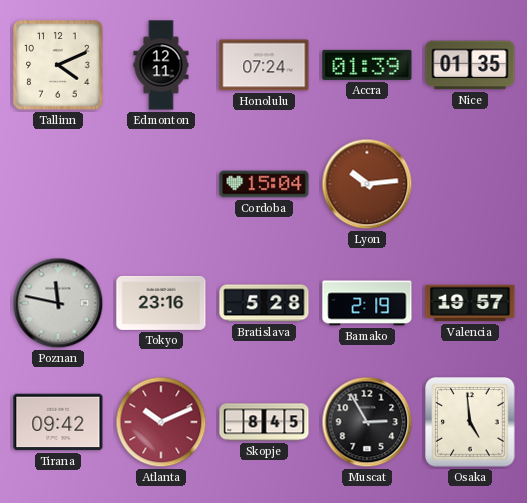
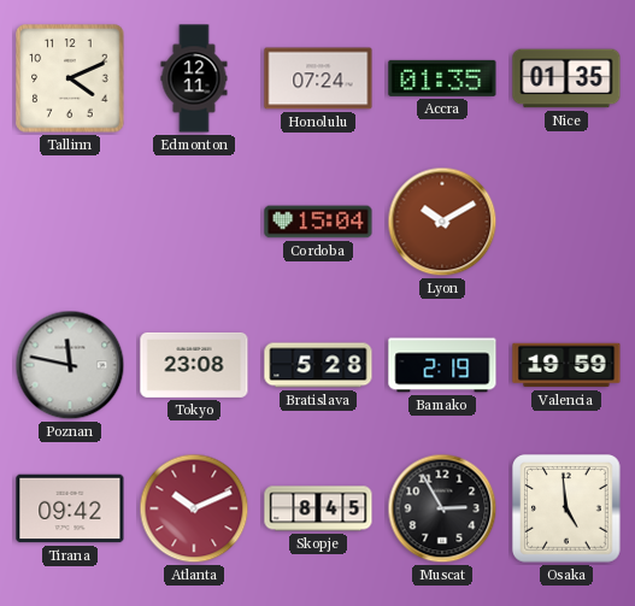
Accra: 01:39 -> 01:35
Lyon: 10:14 -> 10:10
Tokyo: 23:16 -> 23:08
Valencia: 19:57 -> 19:59
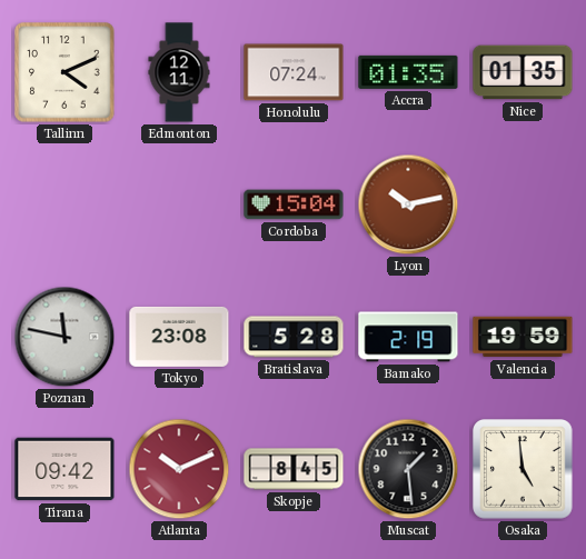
Lyon: 10:10 -> 10:13
Muscat: 2:55 -> 1:29
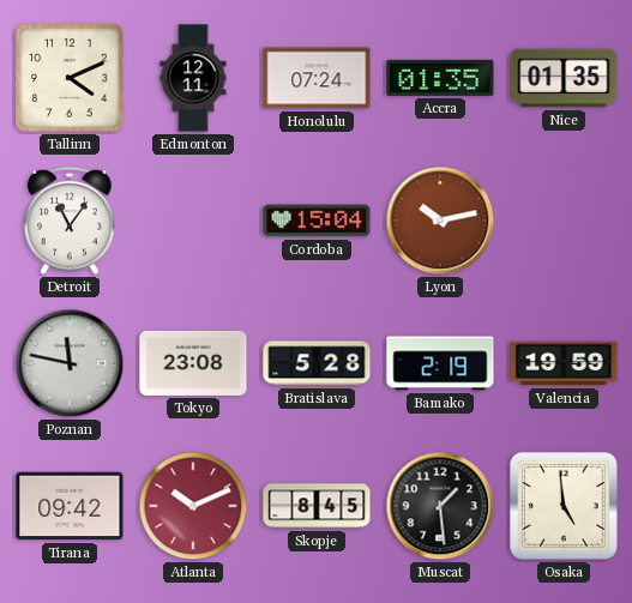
Detroit: none -> 11:06
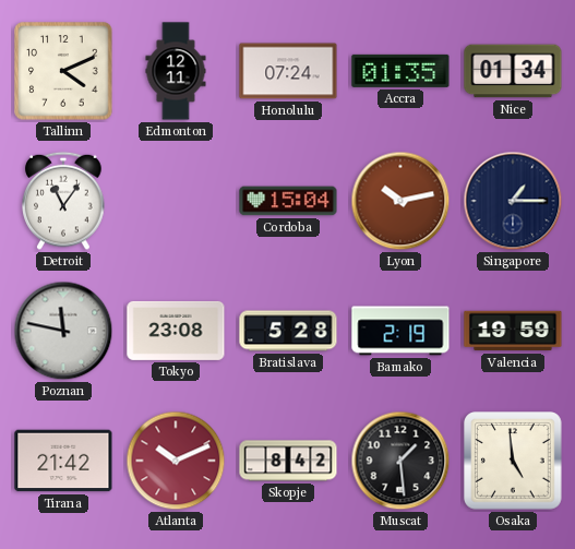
Nice: 01:35 -> 01:34
Singapore: none -> 1:15
Tirana: 09:42 -> 21:42
Skopje: 8:45 -> 8:42
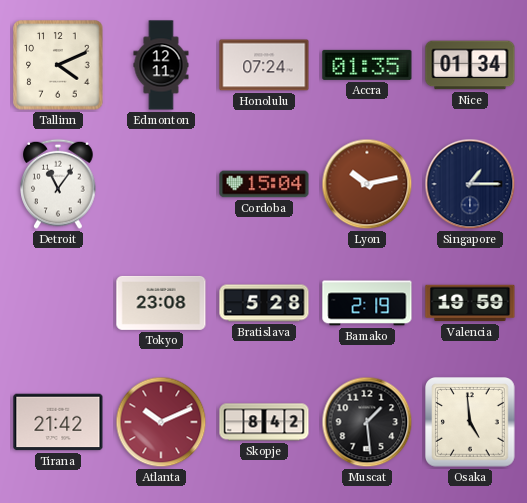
Poznan: 11:47 -> none
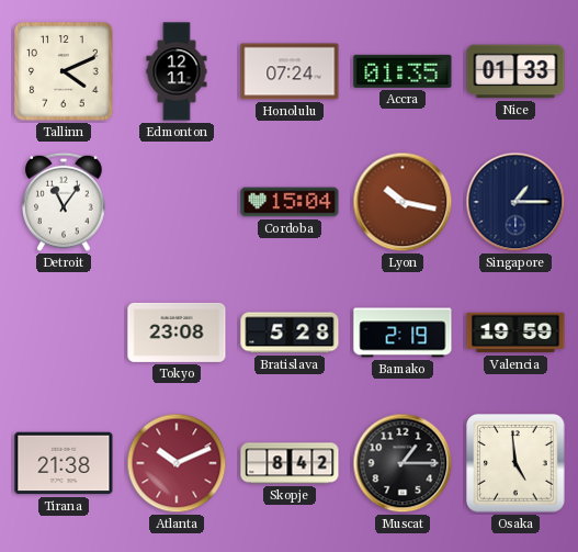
Nice: 01:34 -> 01:33
Lyon: 10:13 -> 10:17
Tirana: 21:42 -> 21:38
Muscat: 1:29 -> 1:15
